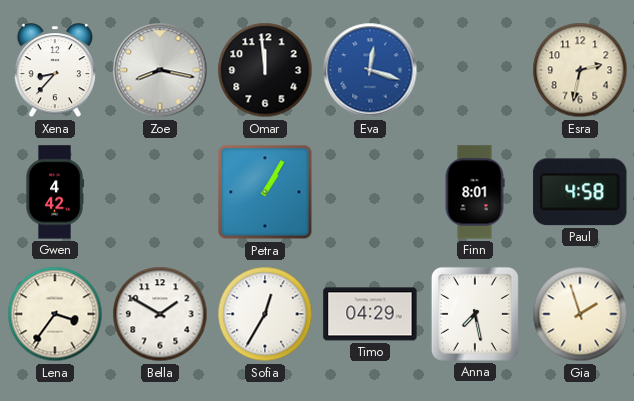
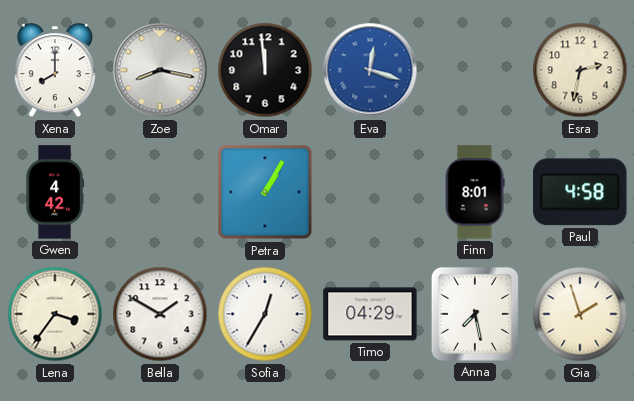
Xena: 8:37 -> 8:00
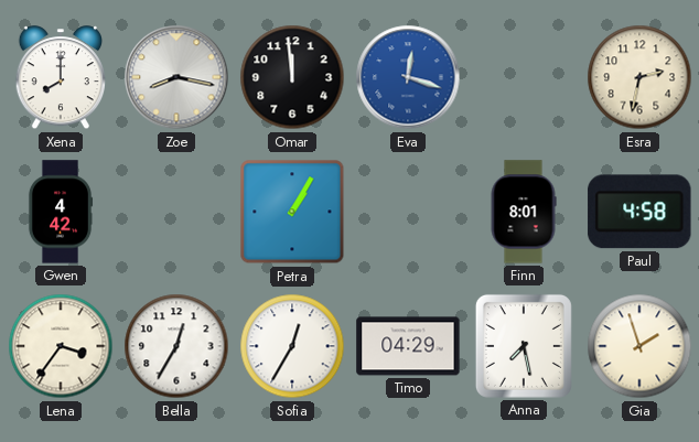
Bella: 1:50 -> 12:35
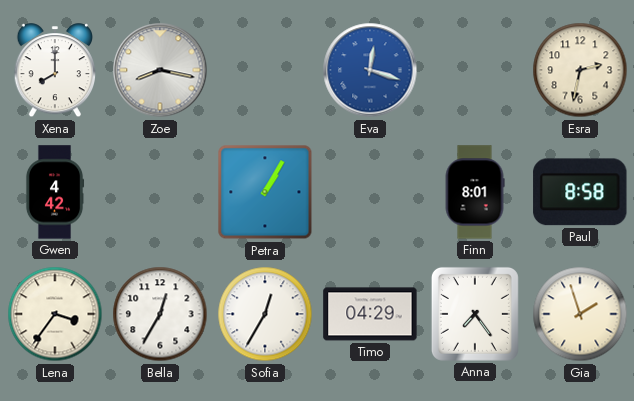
Omar: 11:59 -> none
Paul: 4:58 -> 8:58
Anna: 7:28 -> 7:24
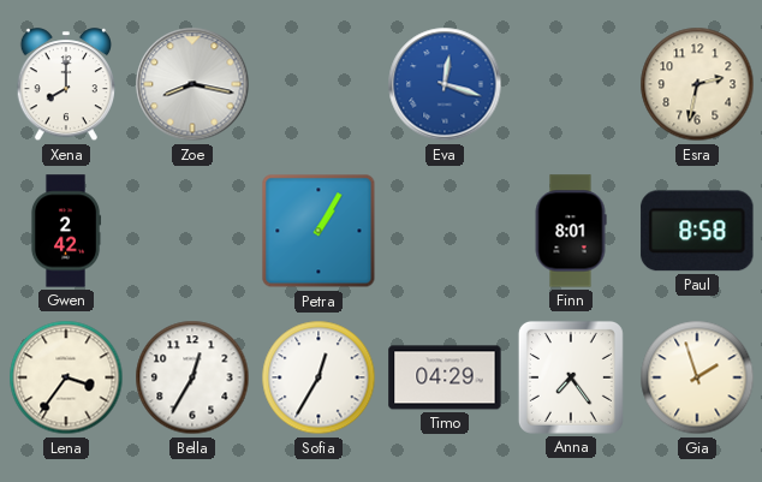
Gwen: 4:42 -> 2:42
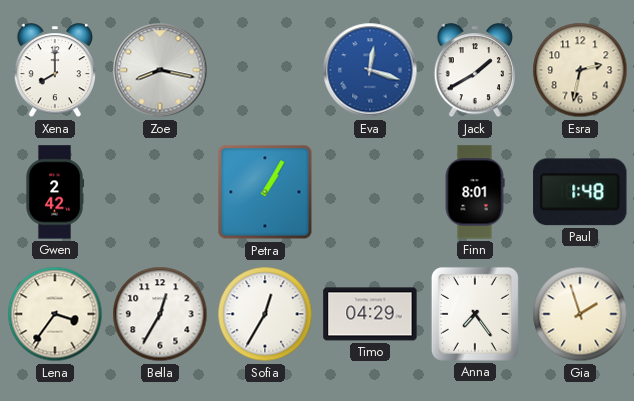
Jack: none -> 1:40
Paul: 8:58 -> 1:48
